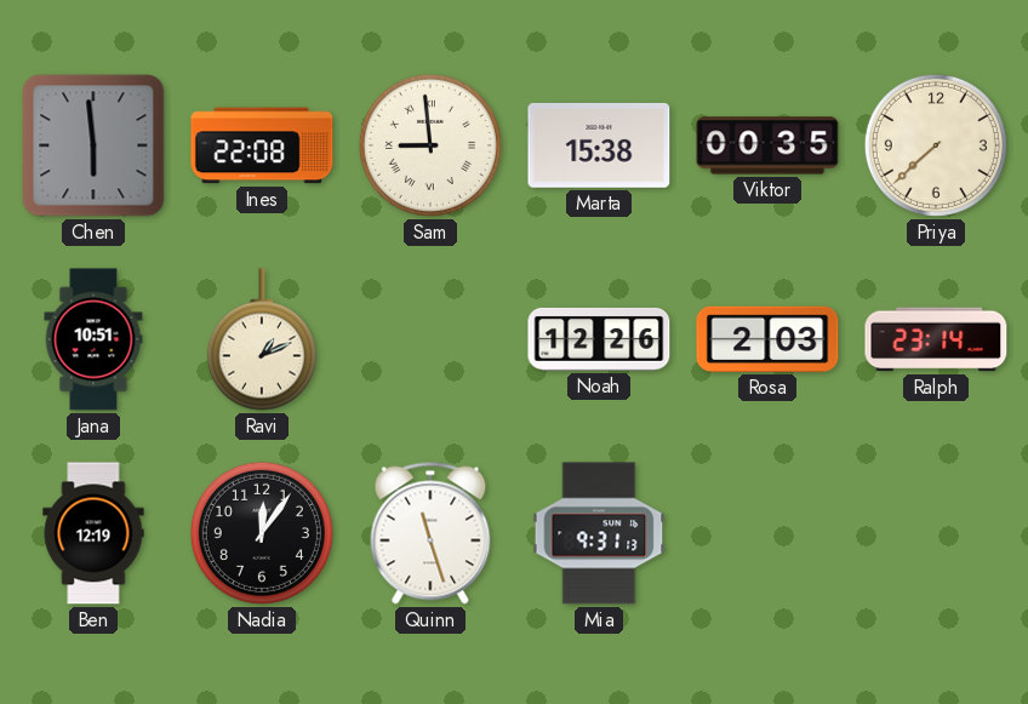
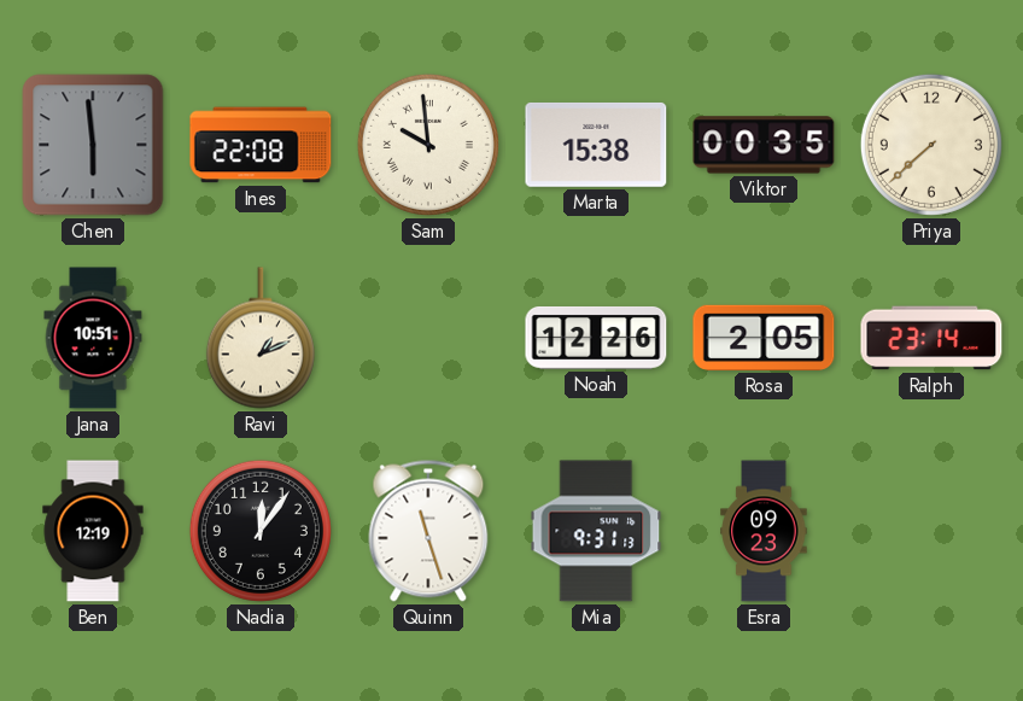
Sam: 8:59 -> 9:59
Rosa: 2:03 -> 2:05
Esra: none -> 09:23
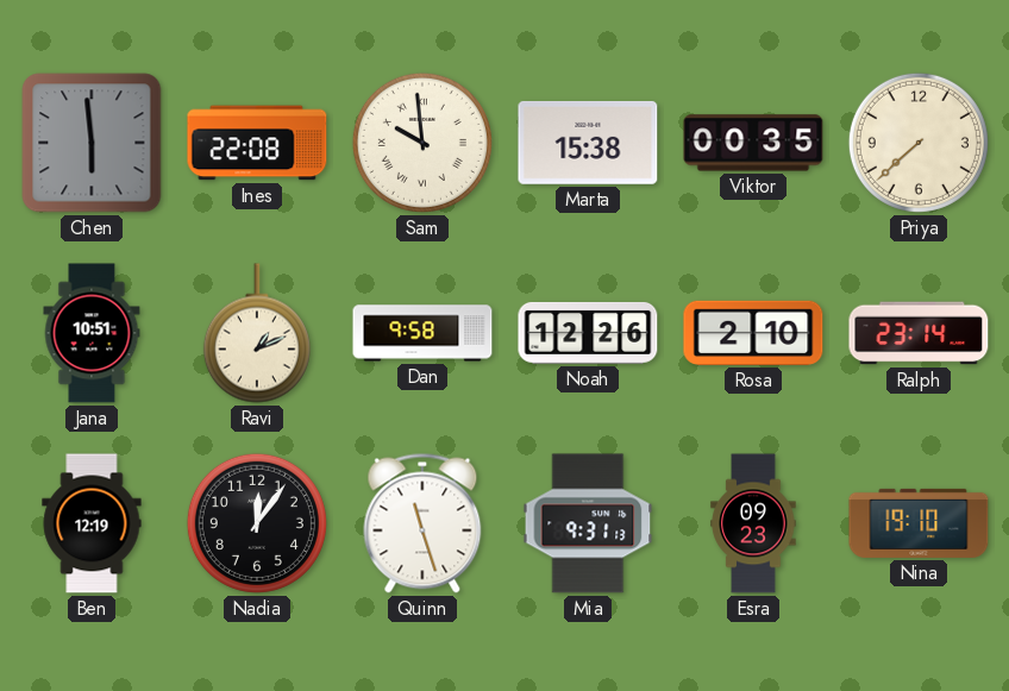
Dan: none -> 9:58
Rosa: 2:05 -> 2:10
Nina: none -> 19:10
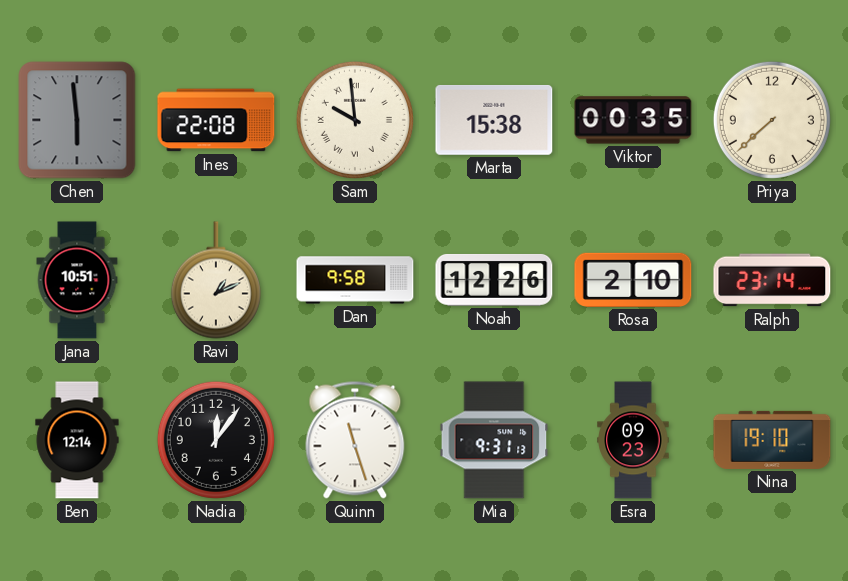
Ben: 12:19 -> 12:14
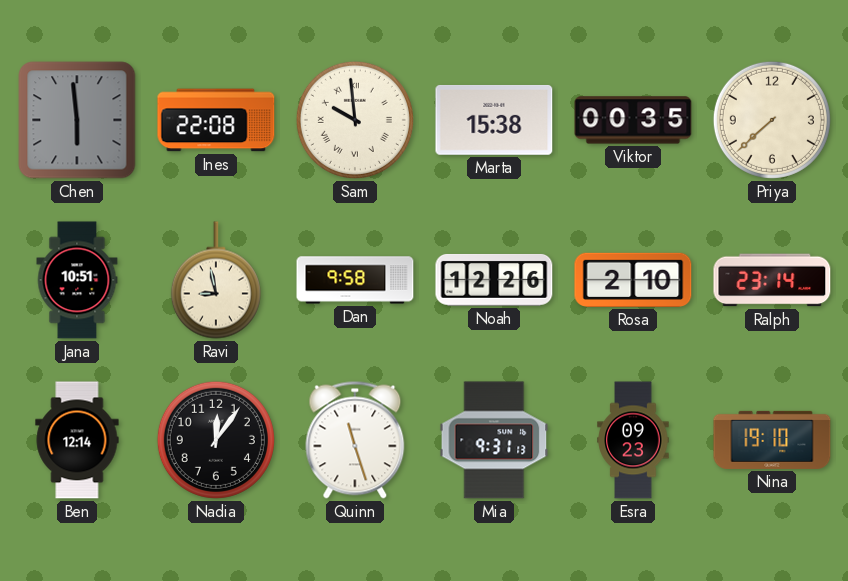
Ravi: 1:11 -> 8:58
